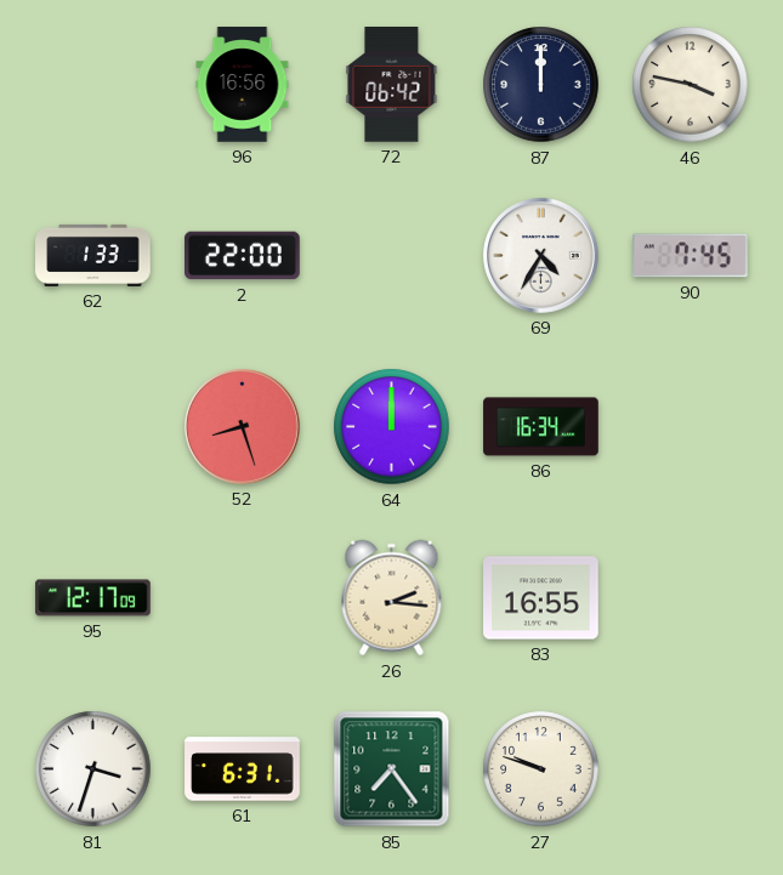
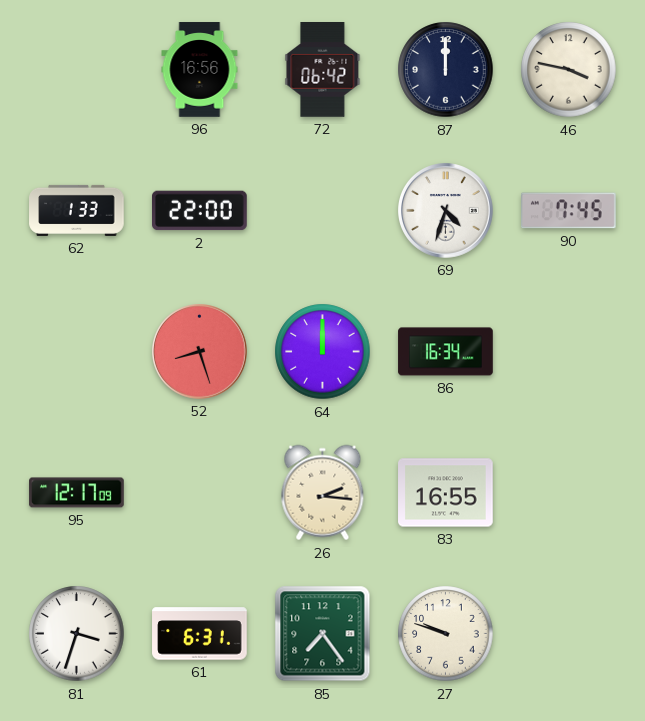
69: 4:35 -> 4:33
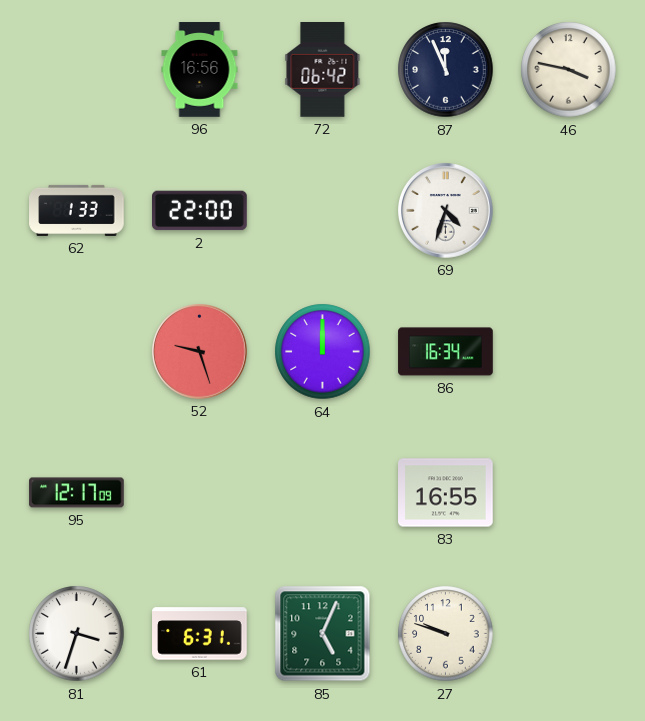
87: 12:00 -> 11:56
90: 7:45 -> none
52: 8:27 -> 9:27
26: 2:16 -> none
85: 7:24 -> 5:04
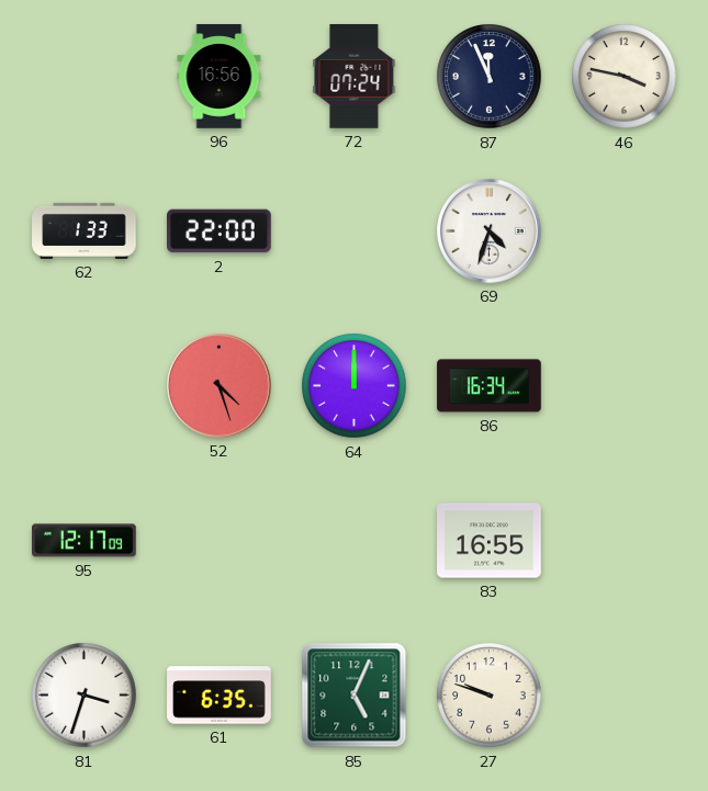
72: 06:42 -> 07:24
52: 9:27 -> 4:27
61: 6:31 -> 6:35
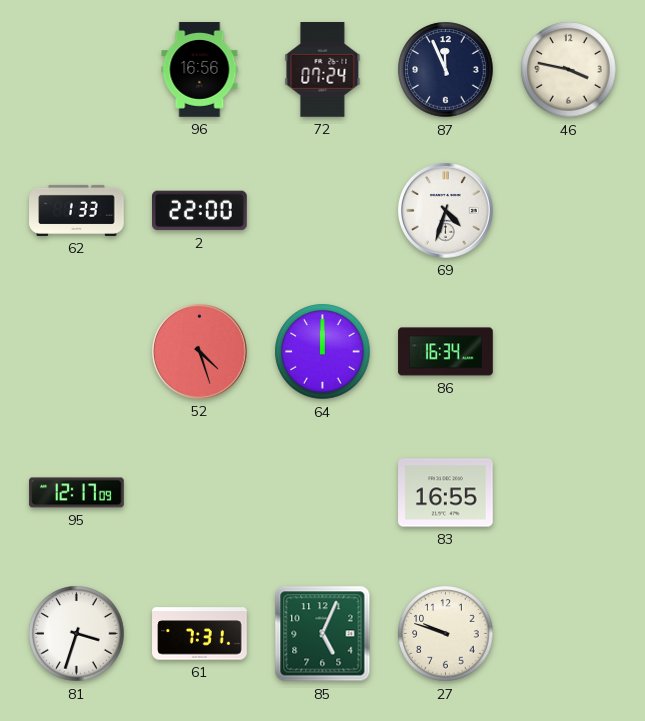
61: 6:35 -> 7:31
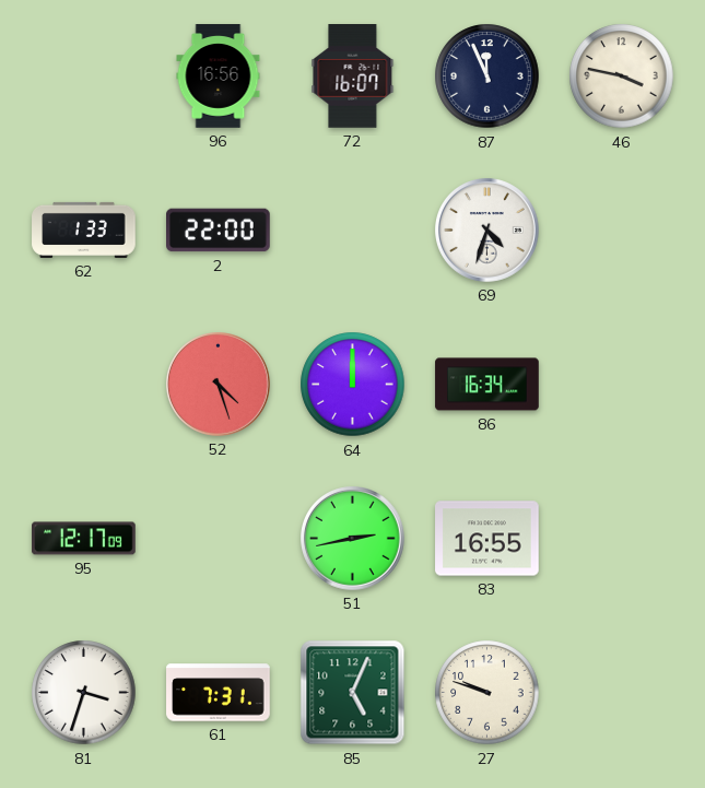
72: 07:24 -> 16:07
51: none -> 2:43
